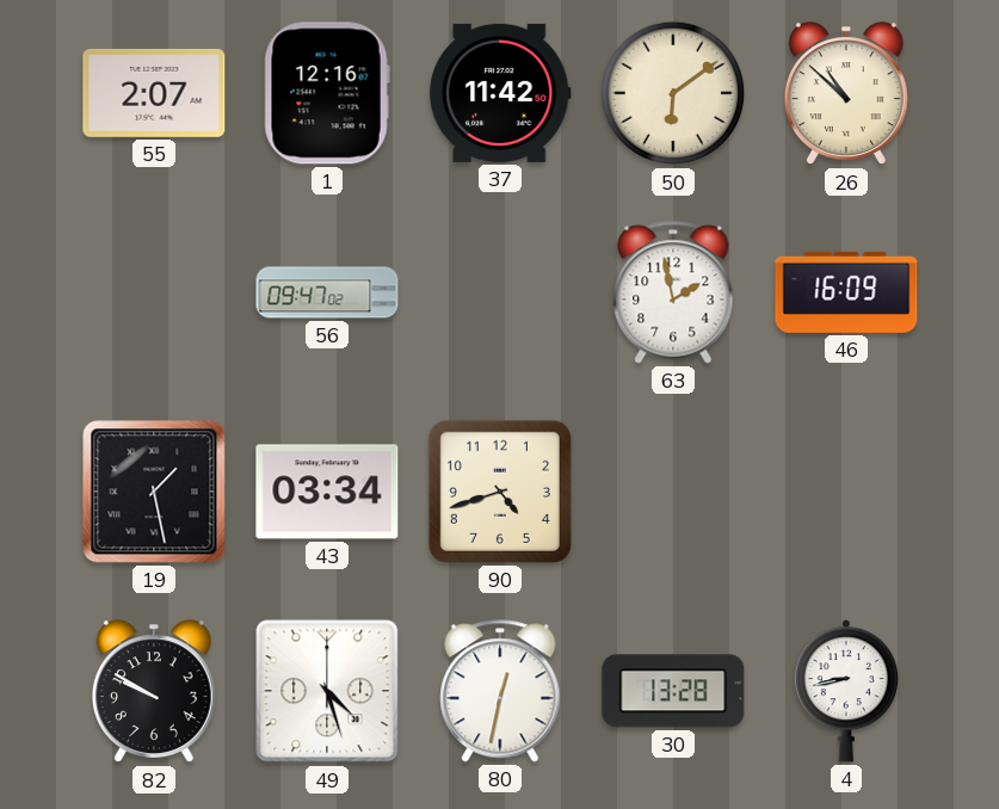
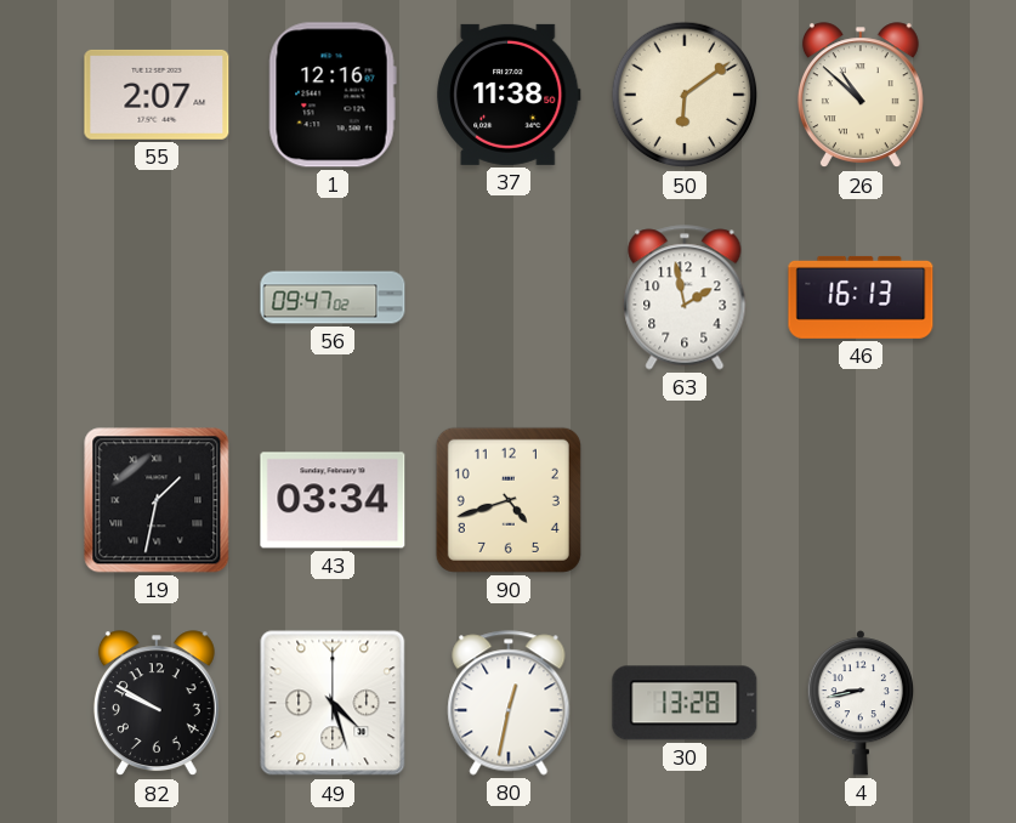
37: 11:42 -> 11:38
46: 16:09 -> 16:13
19: 1:28 -> 1:32
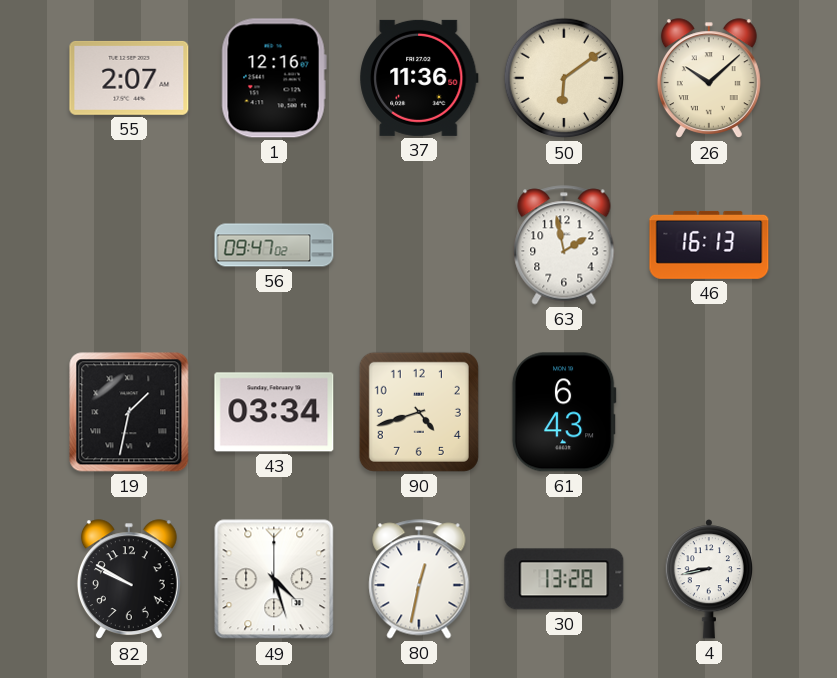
37: 11:38 -> 11:36
26: 10:52 -> 10:08
61: none -> 6:43
